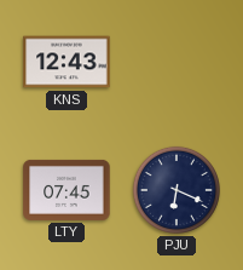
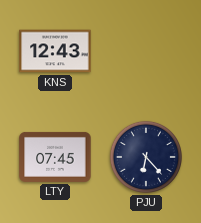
PJU: 6:19 -> 6:23
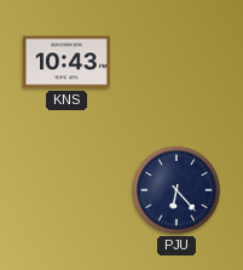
KNS: 12:43 -> 10:43
LTY: 07:45 -> none
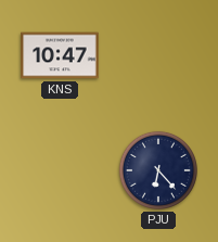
KNS: 10:43 -> 10:47
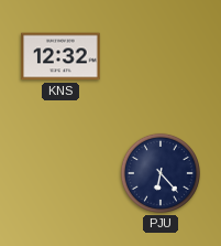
KNS: 10:47 -> 12:32
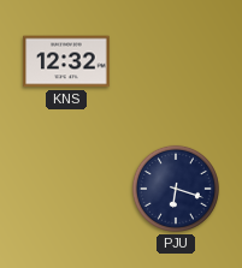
PJU: 6:23 -> 6:18
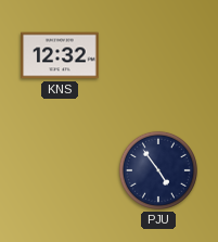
PJU: 6:18 -> 4:54
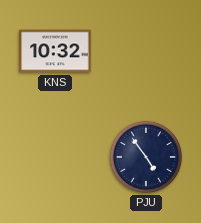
KNS: 12:32 -> 10:32
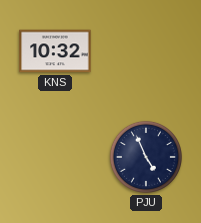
PJU: 4:54 -> 4:56
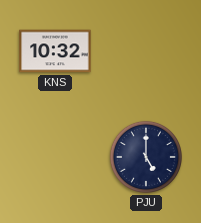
PJU: 4:56 -> 5:00
